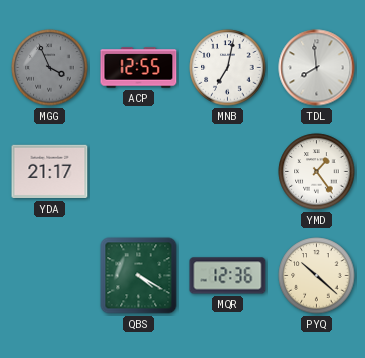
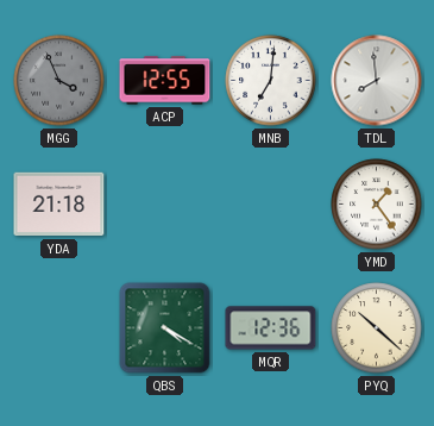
MNB: 7:02 -> 7:01
YDA: 21:17 -> 21:18
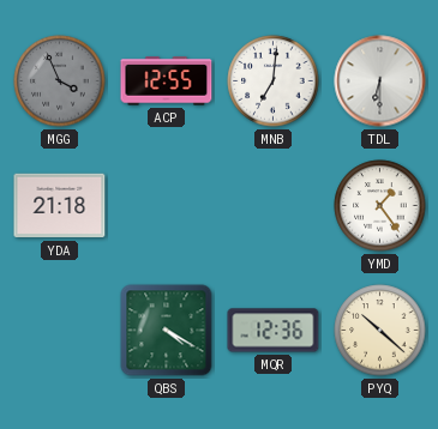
TDL: 7:59 -> 6:30
